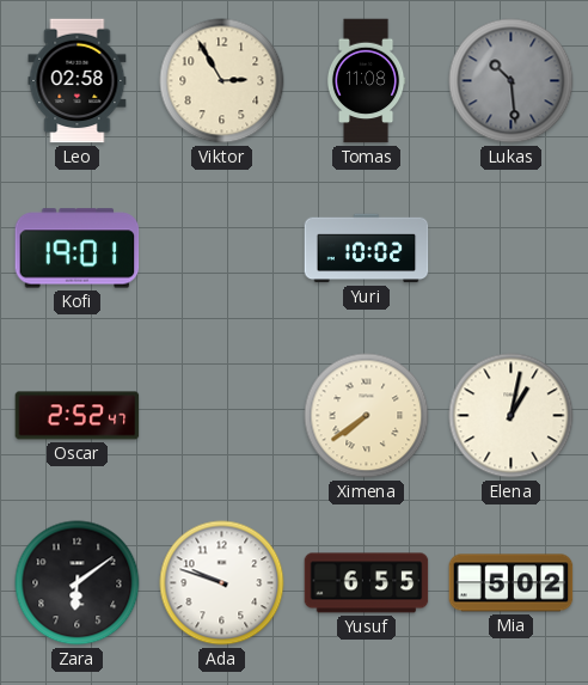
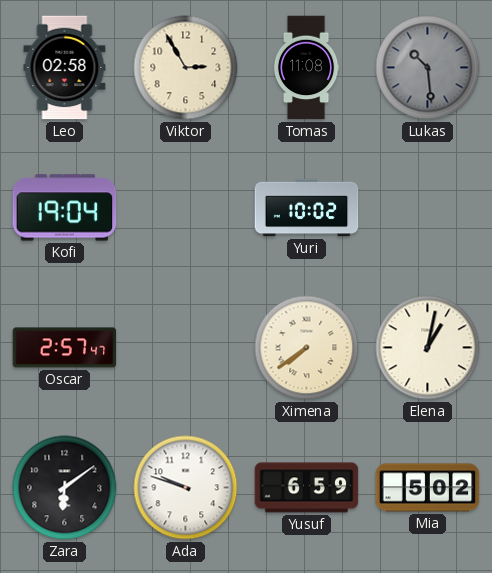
Kofi: 19:01 -> 19:04
Oscar: 2:52 -> 2:57
Yusuf: 6:55 -> 6:59
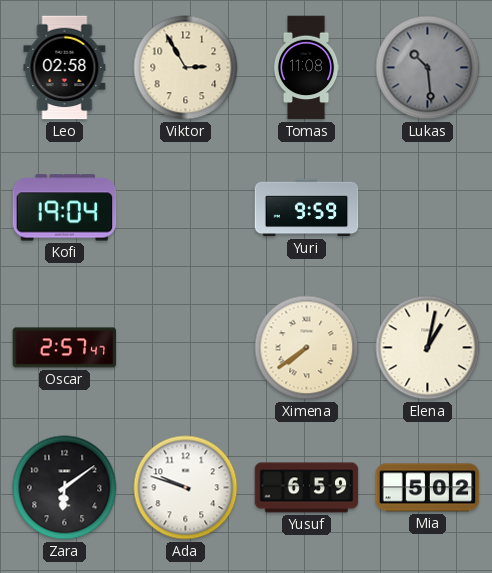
Yuri: 10:02 -> 9:59
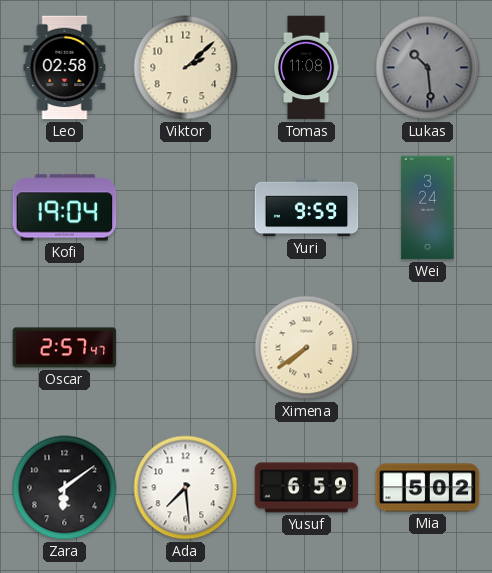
Viktor: 2:55 -> 2:08
Wei: none -> 3:24
Elena: 1:02 -> none
Ada: 9:48 -> 7:29
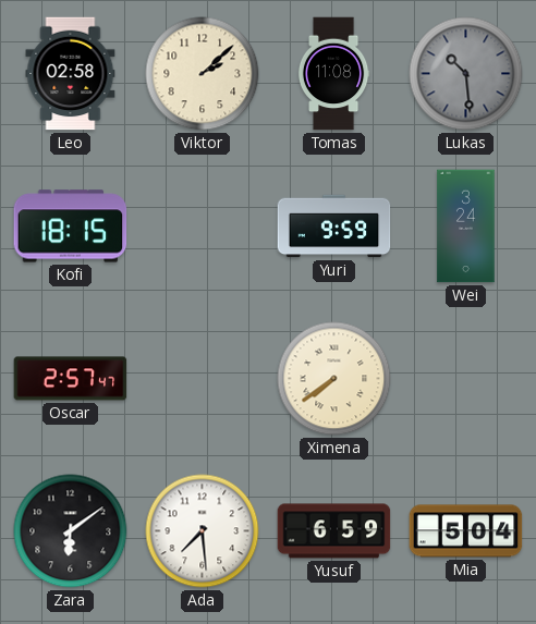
Kofi: 19:04 -> 18:15
Mia: 5:02 -> 5:04
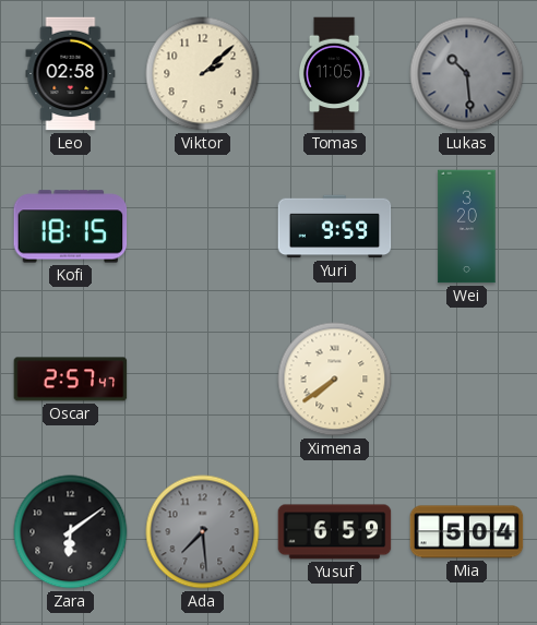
Tomas: 11:08 -> 11:05
Wei: 3:24 -> 3:20
Ada dial: white -> grey
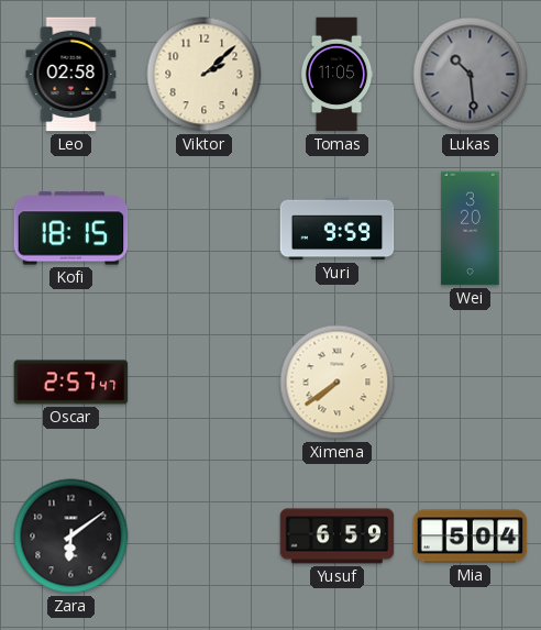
Ada: 7:29 -> none
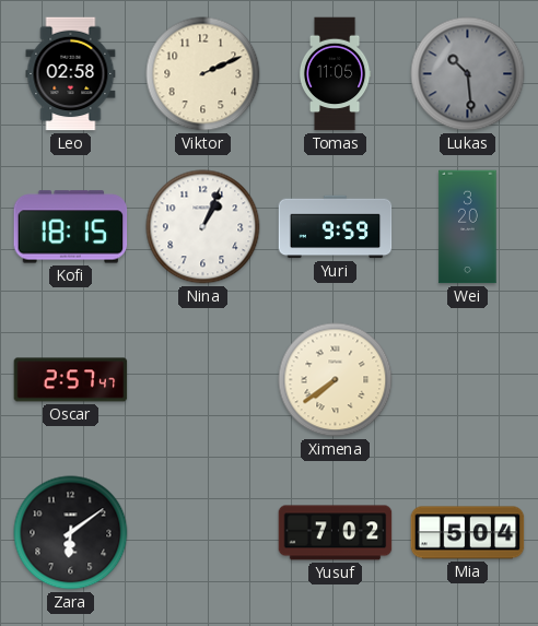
Viktor: 2:08 -> 2:11
Nina: none -> 1:04
Yusuf: 6:59 -> 7:02
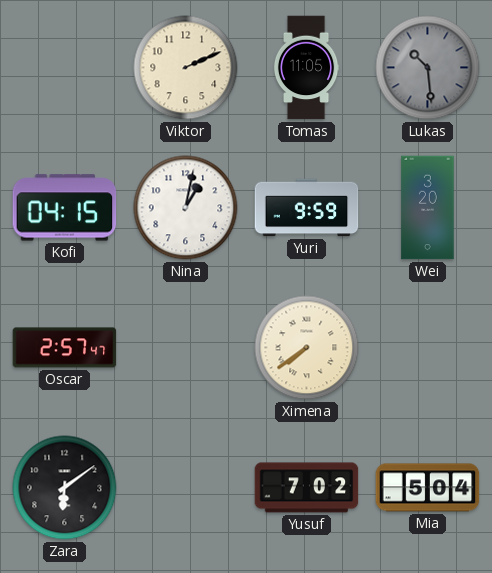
Leo: 02:58 -> none
Kofi: 18:15 -> 04:15
Nina: 1:04 -> 1:02
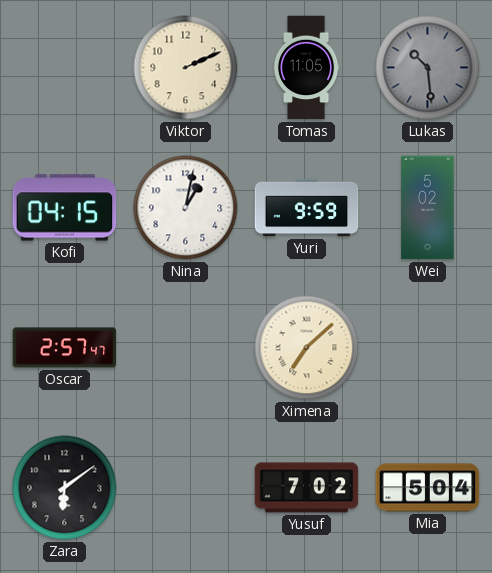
Wei: 3:20 -> 5:02
Ximena: 7:39 -> 7:08
